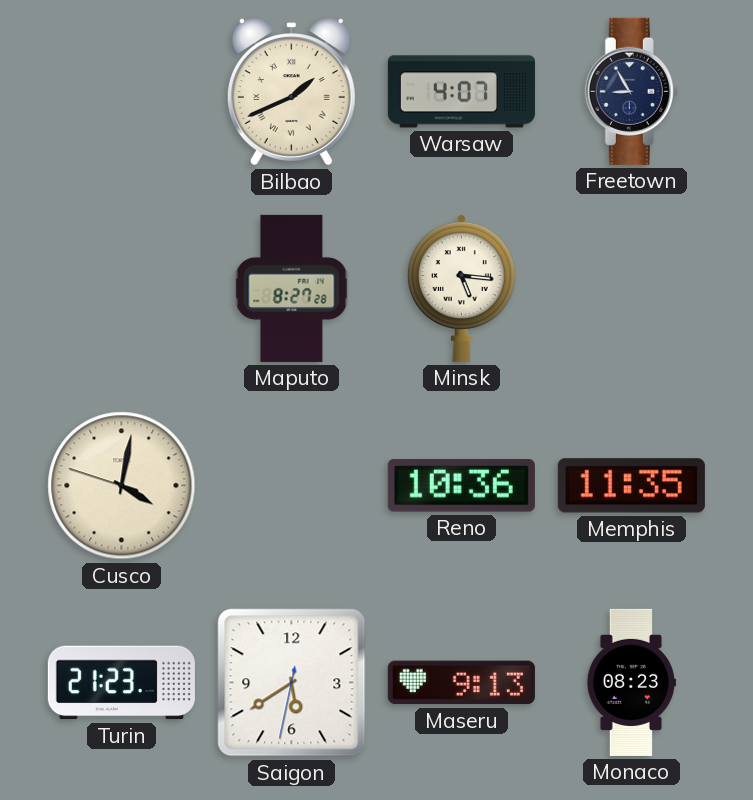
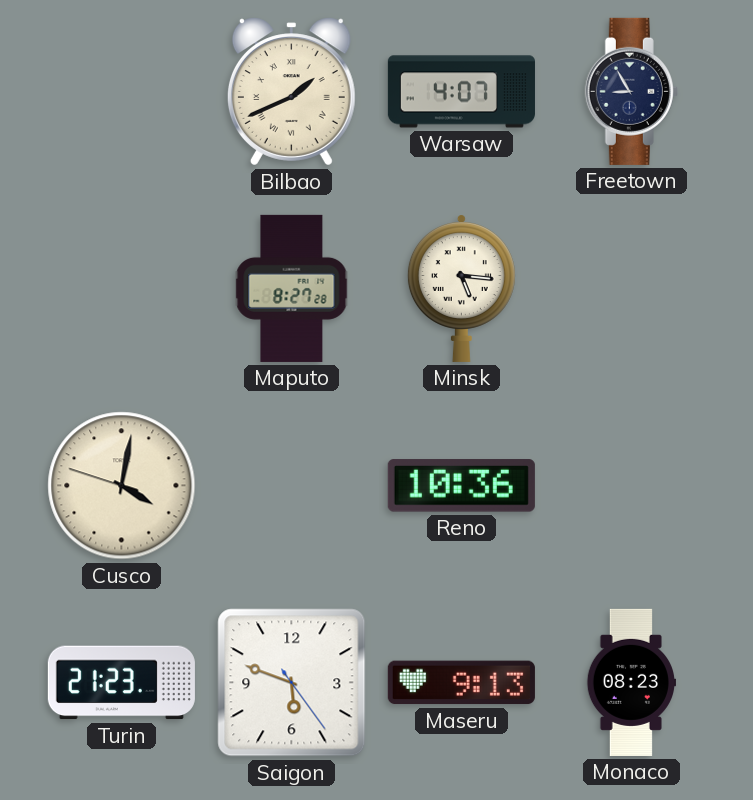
Memphis: 11:35 -> none
Saigon: 5:39 -> 5:48
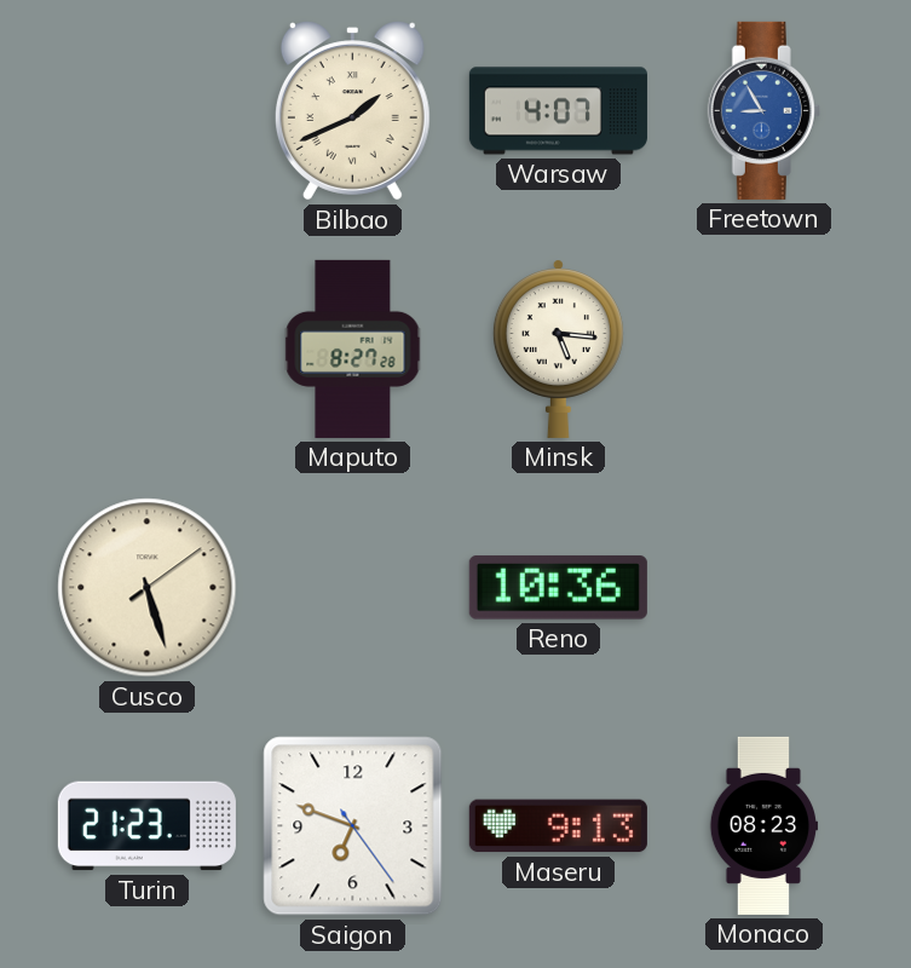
Freetown dial: navy -> blue
Cusco: 4:01 -> 5:27
Saigon: 5:48 -> 6:48
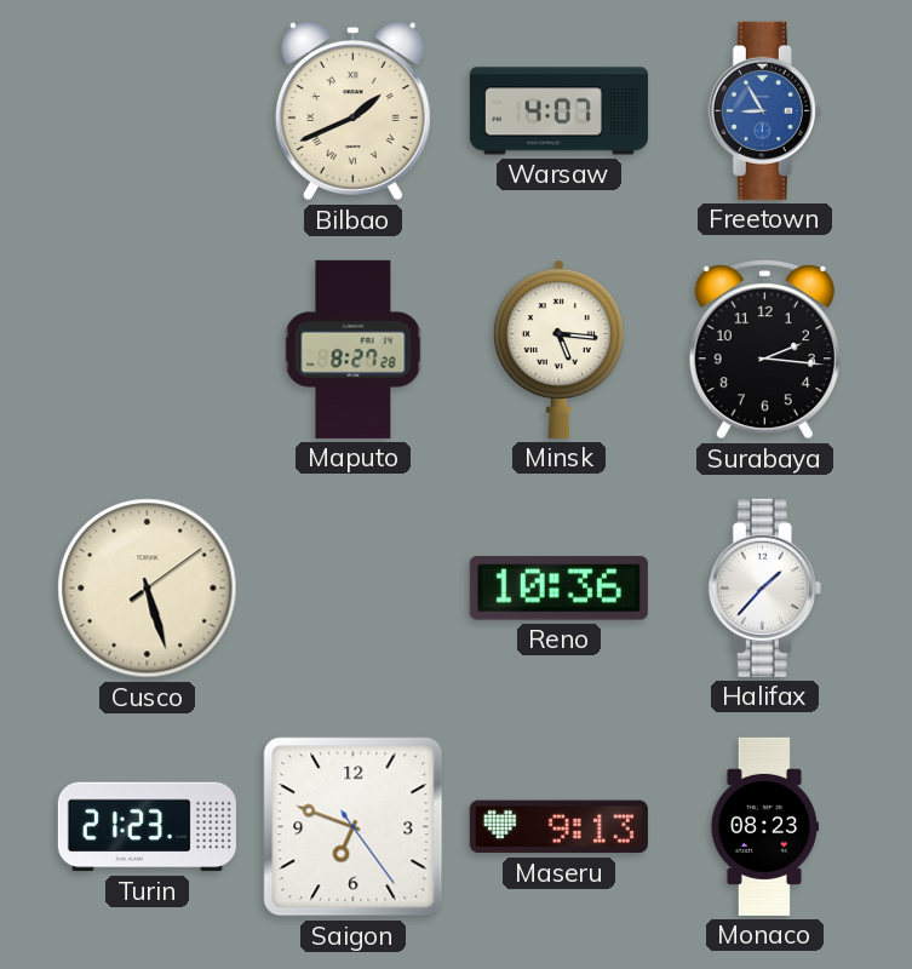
Surabaya: none -> 2:16
Halifax: none -> 1:37
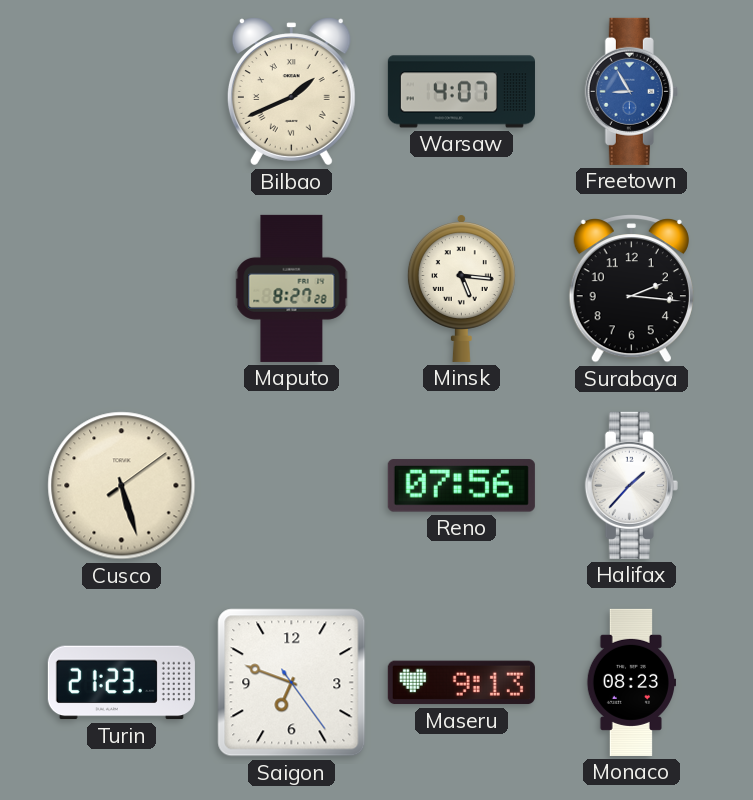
Reno: 10:36 -> 07:56
